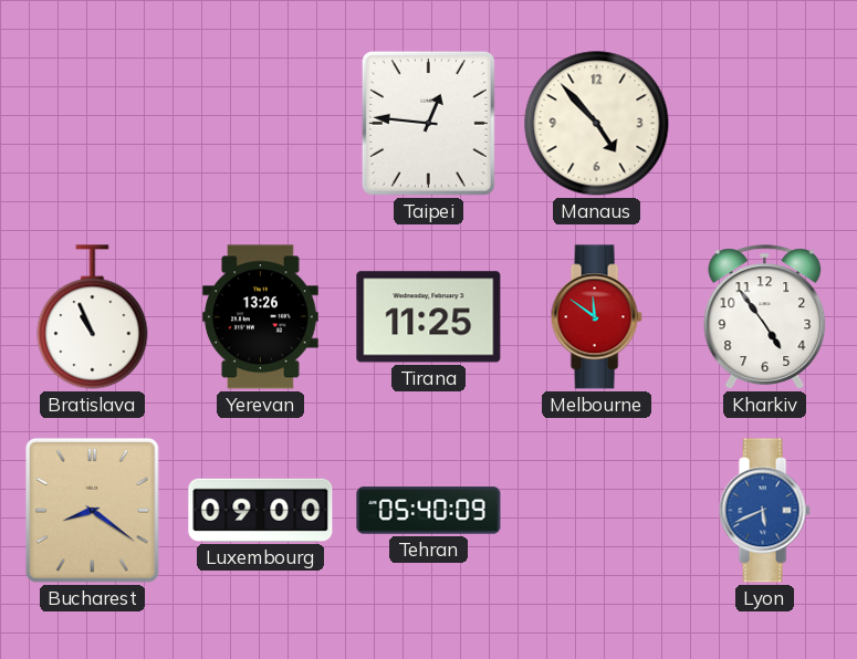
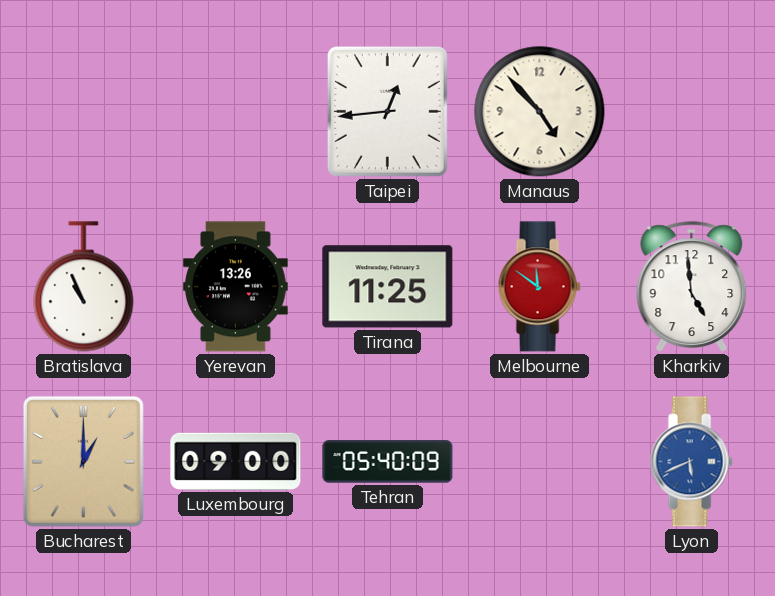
Taipei: 12:46 -> 12:44
Kharkiv: 4:54 -> 4:59
Bucharest: 8:21 -> 1:00
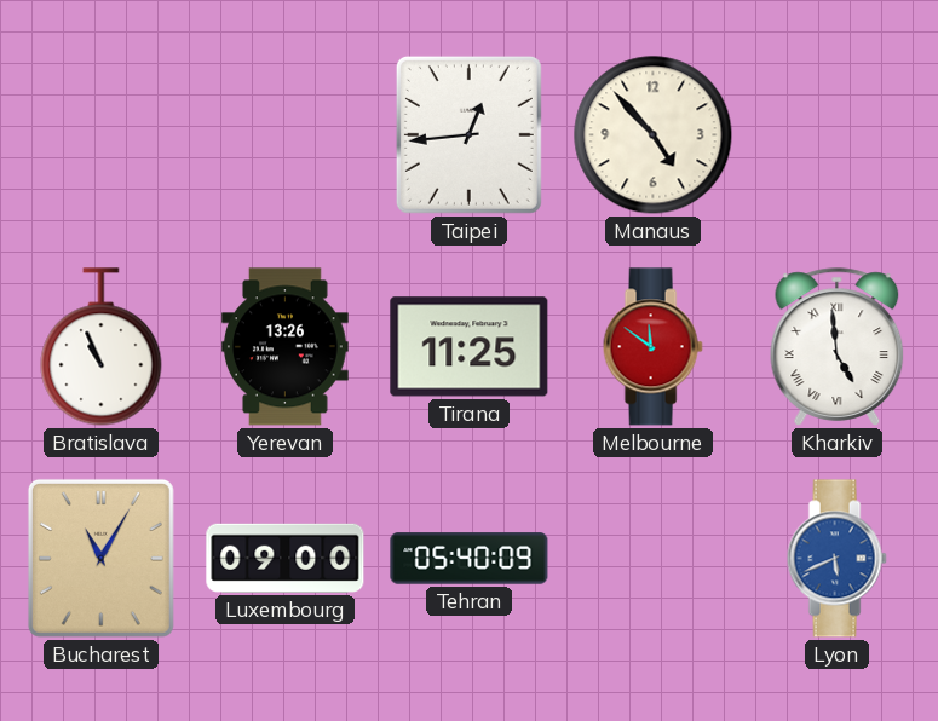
Kharkiv numerals: Arabic -> Roman
Bucharest: 1:00 -> 11:05
